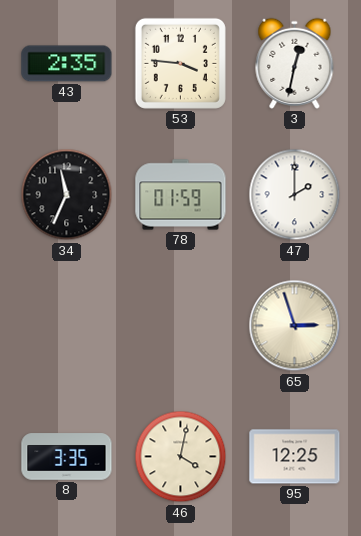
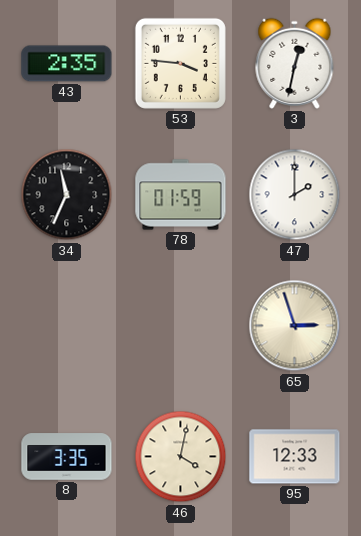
95: 12:25 -> 12:33
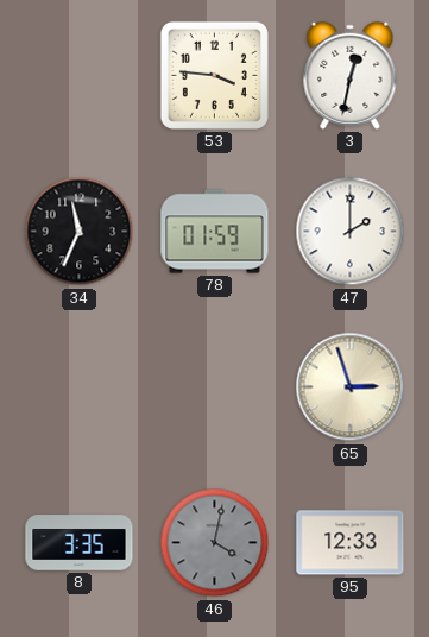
43: 2:35 -> none
46 dial: cream -> grey
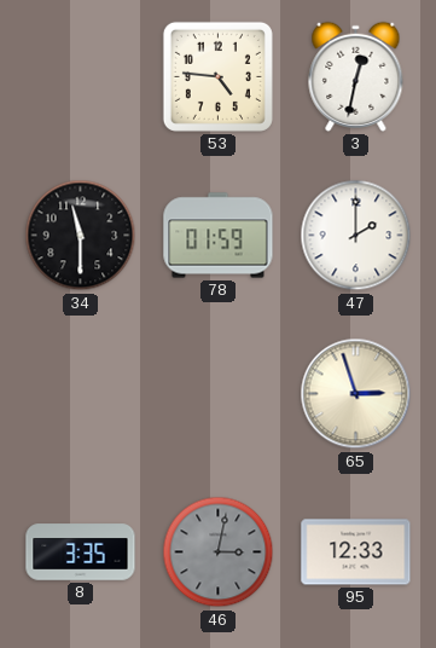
53: 3:46 -> 4:46
34: 11:34 -> 11:30
46: 4:02 -> 3:02
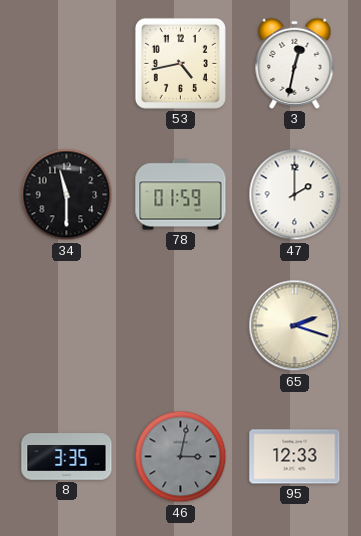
53: 4:46 -> 4:43
65: 2:57 -> 2:18
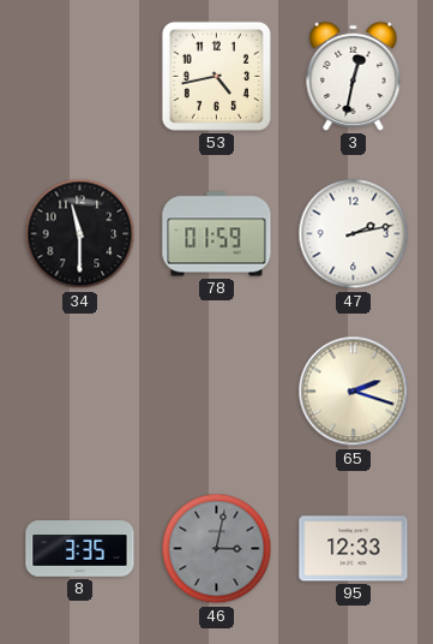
47: 2:00 -> 2:13
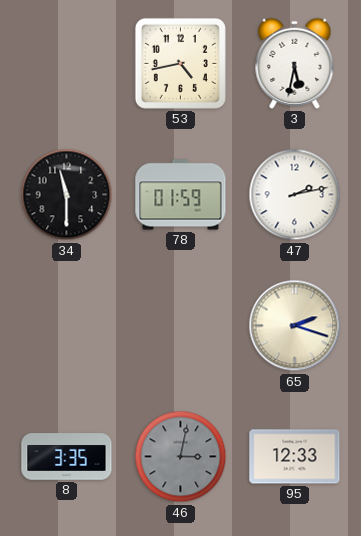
3: 12:32 -> 5:32
